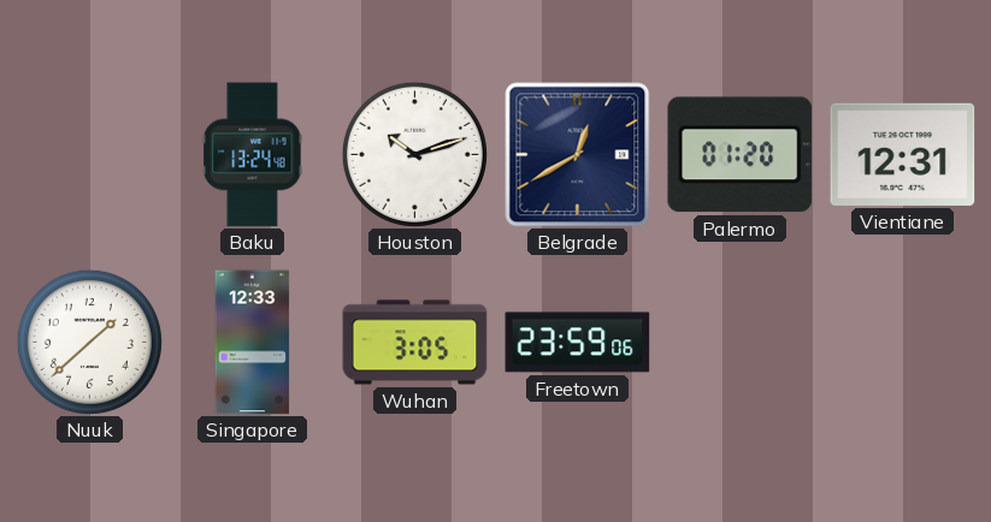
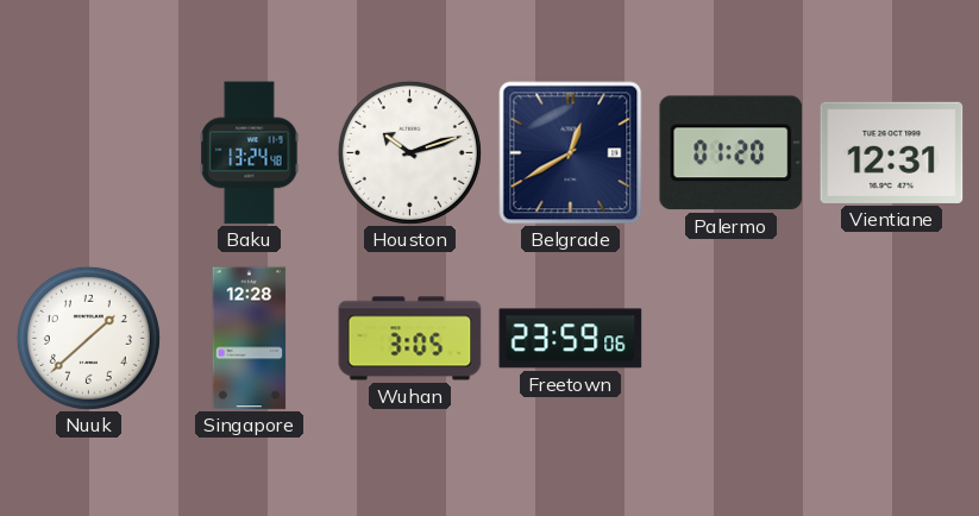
Singapore: 12:33 -> 12:28
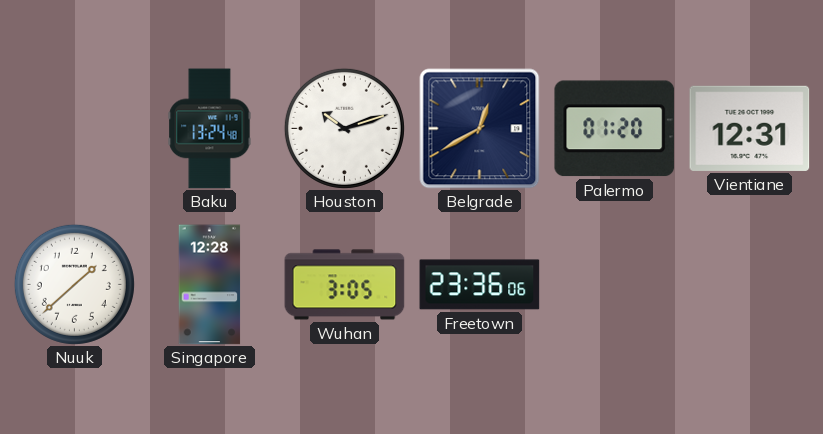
Freetown: 23:59 -> 23:36
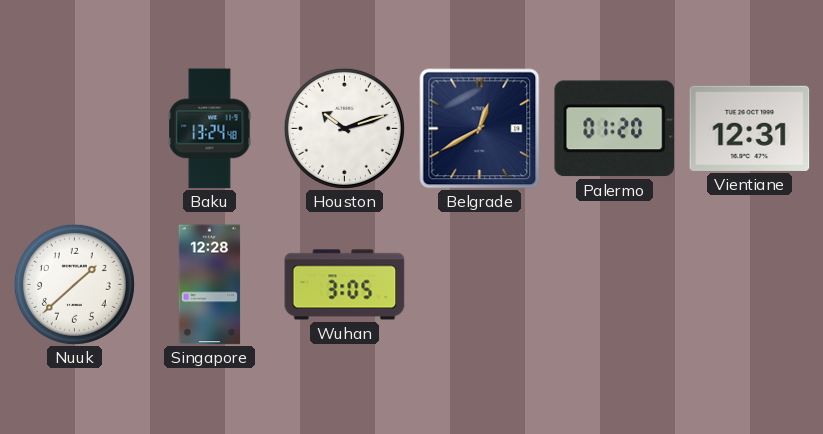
Freetown: 23:36 -> none
